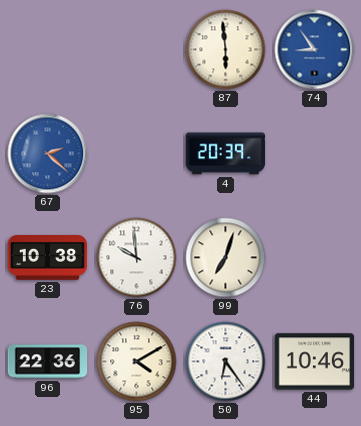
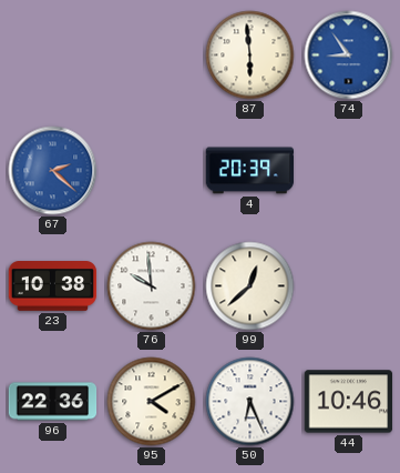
99: 7:03 -> 12:38
50: 6:24 -> 6:26
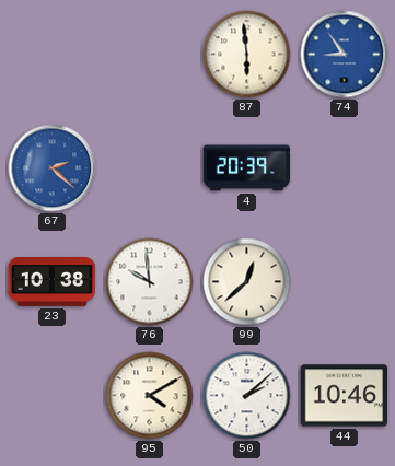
96: 22:36 -> none
50: 6:26 -> 2:08
